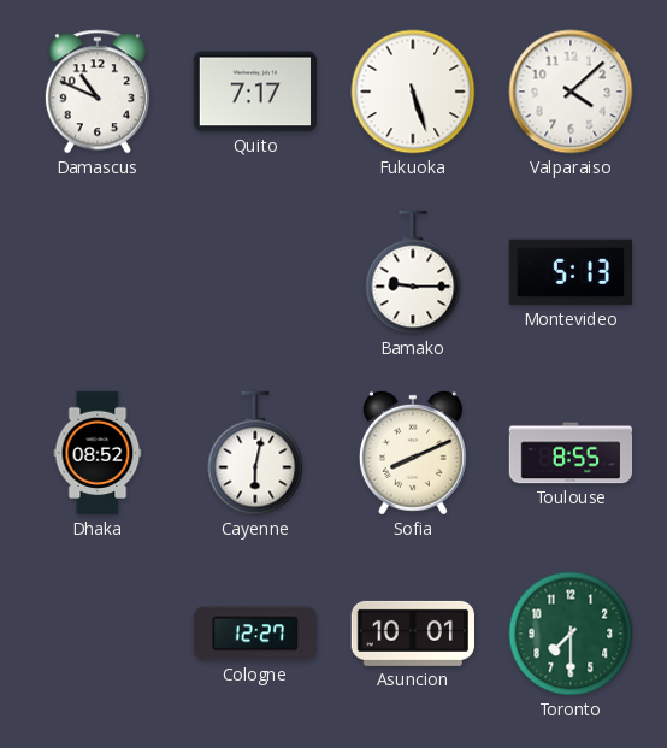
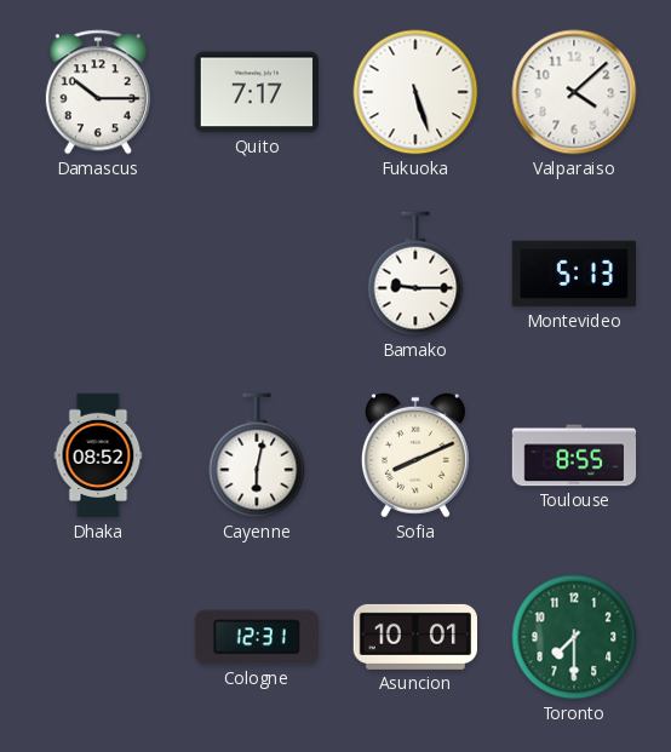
Damascus: 10:49 -> 10:15
Cologne: 12:27 -> 12:31
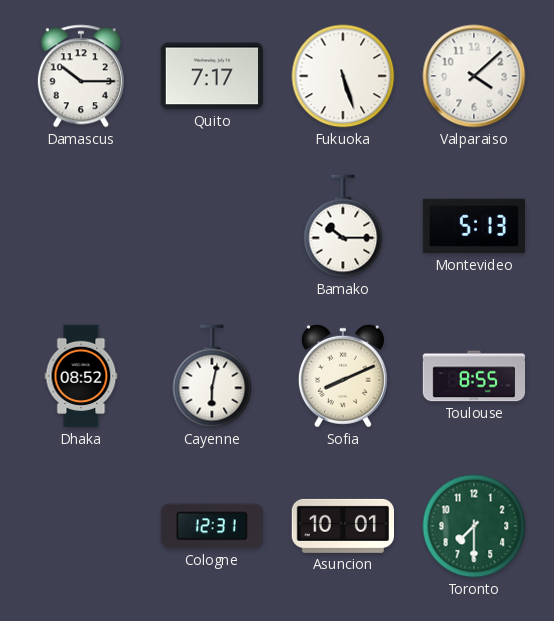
Bamako: 9:15 -> 10:15
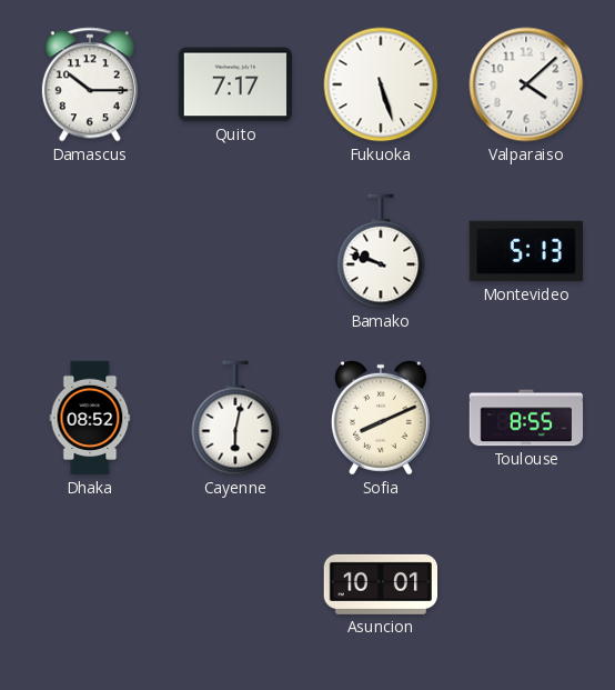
Bamako: 10:15 -> 9:48
Cologne: 12:31 -> none
Toronto: 7:30 -> none
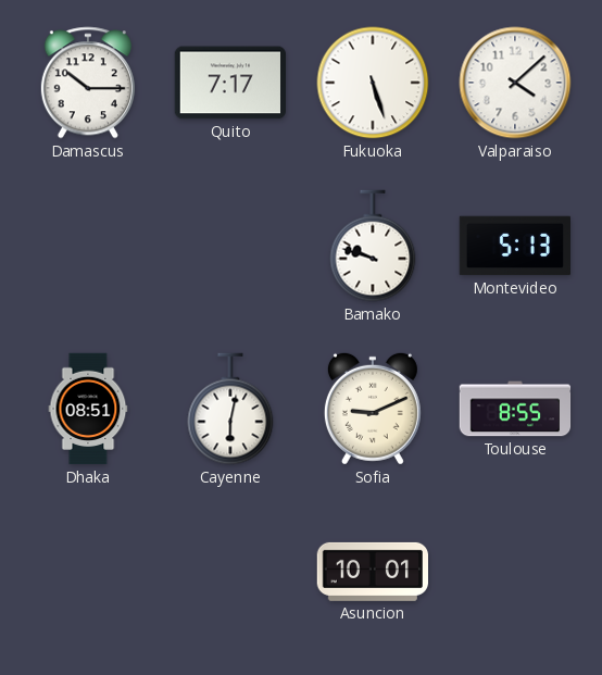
Dhaka: 08:52 -> 08:51
Sofia: 8:11 -> 9:11
